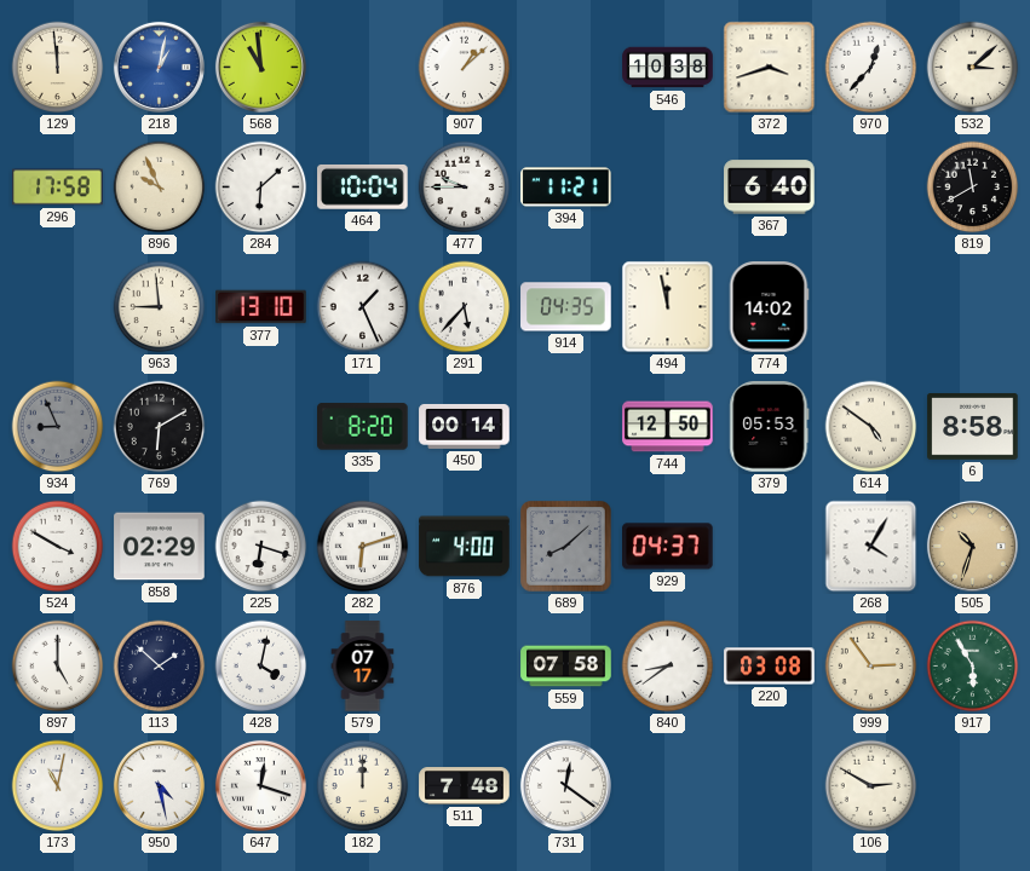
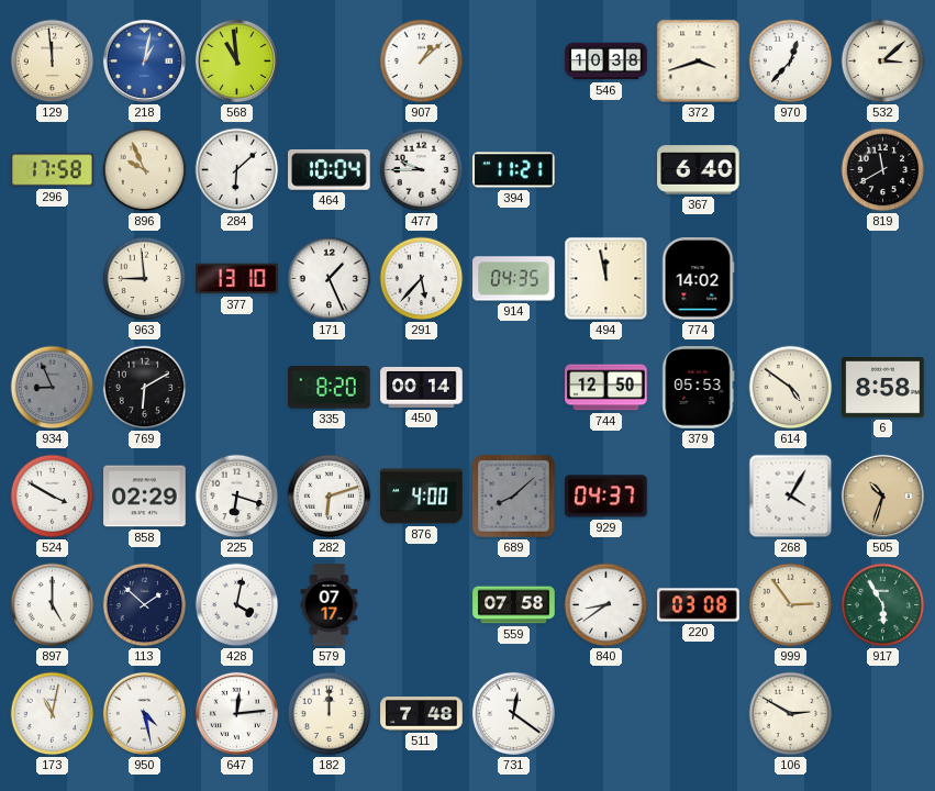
647: 12:18 -> 12:14
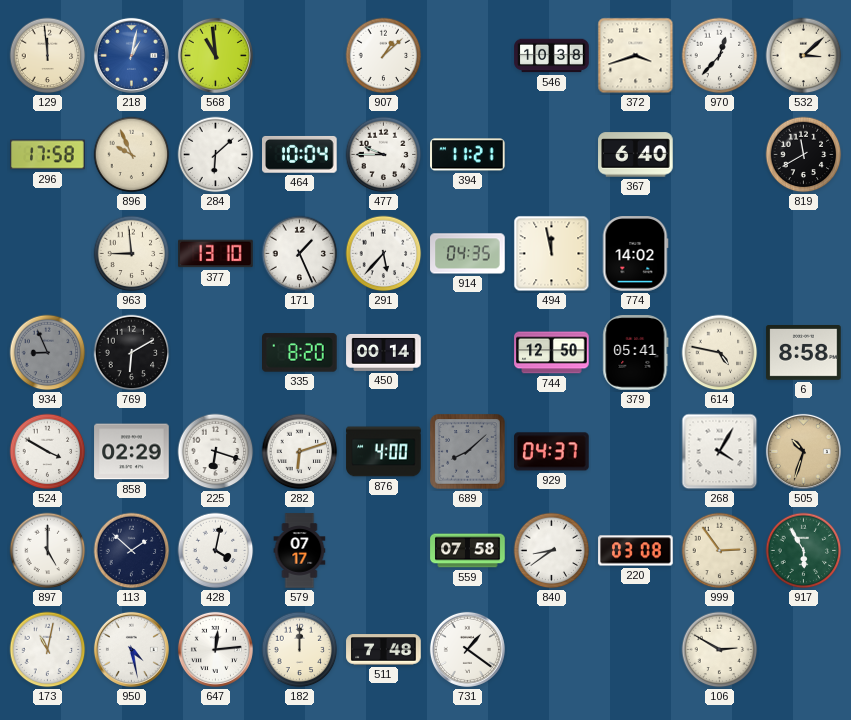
379: 05:53 -> 05:41
614: 4:51 -> 4:47
731: 12:21 -> 1:21
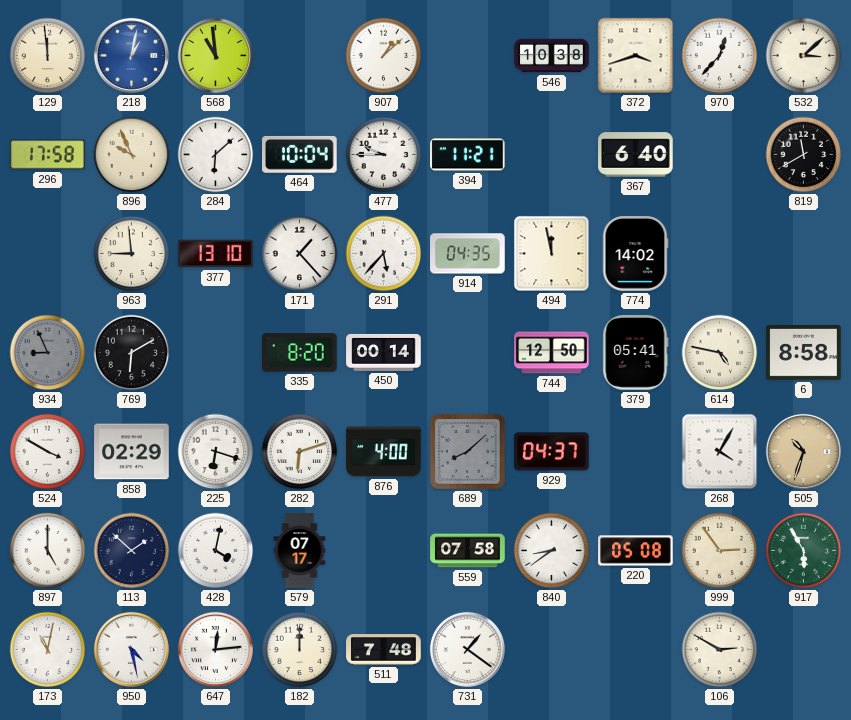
171: 1:26 -> 1:23
220: 03:08 -> 05:08
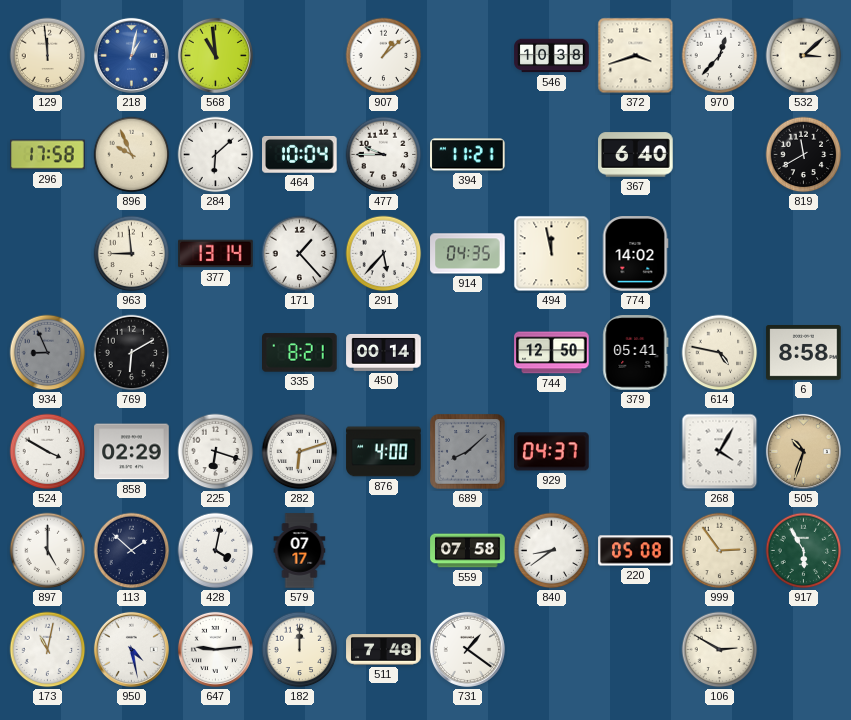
377: 13:10 -> 13:14
335: 8:20 -> 8:21
647: 12:14 -> 9:14
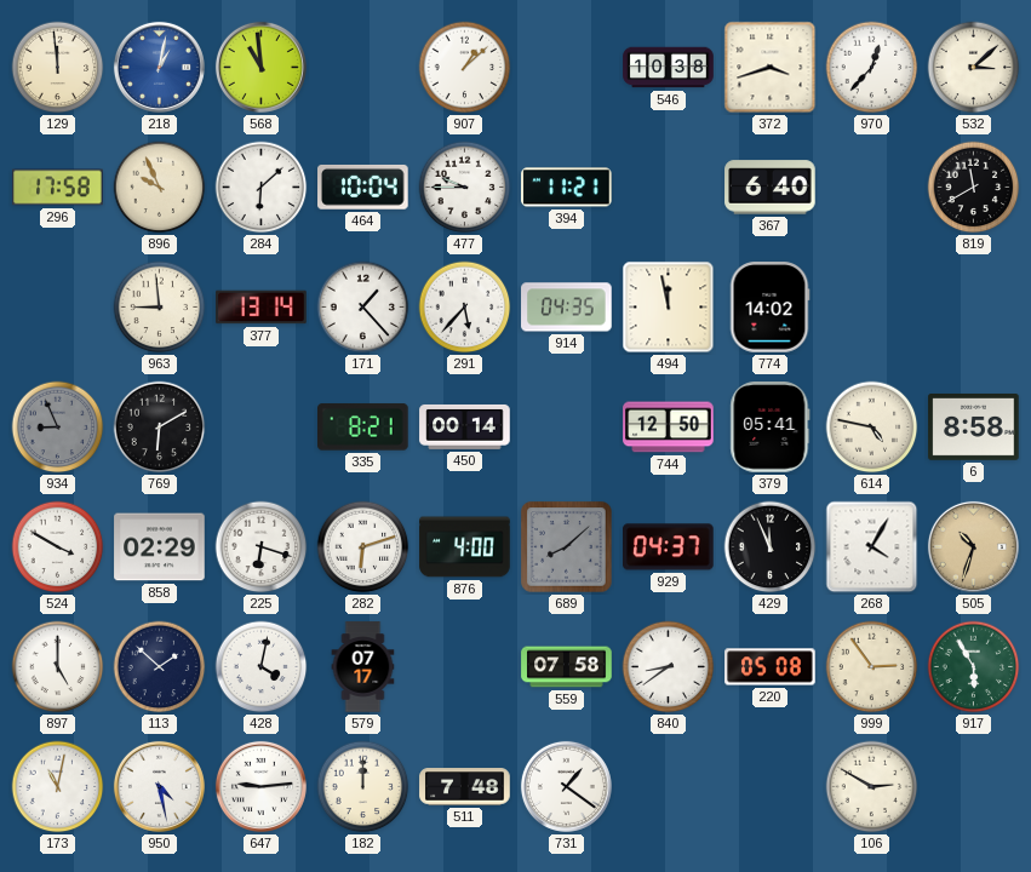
429: none -> 11:56
